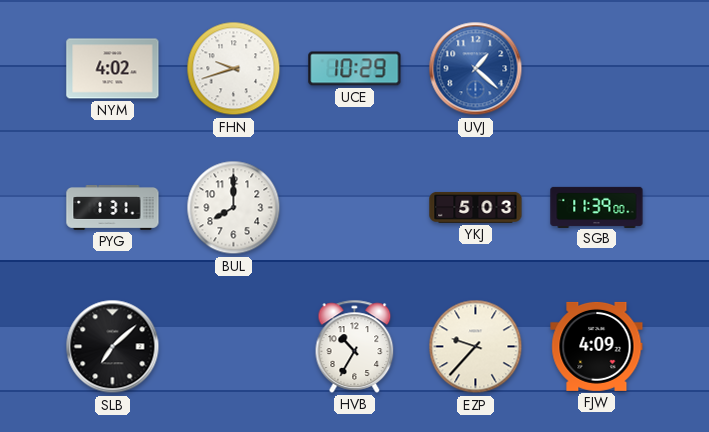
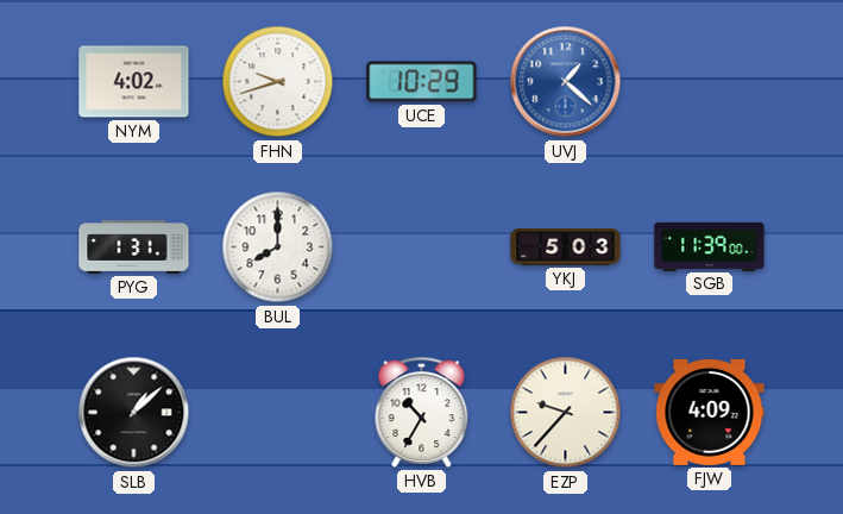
SLB: 7:08 -> 1:08
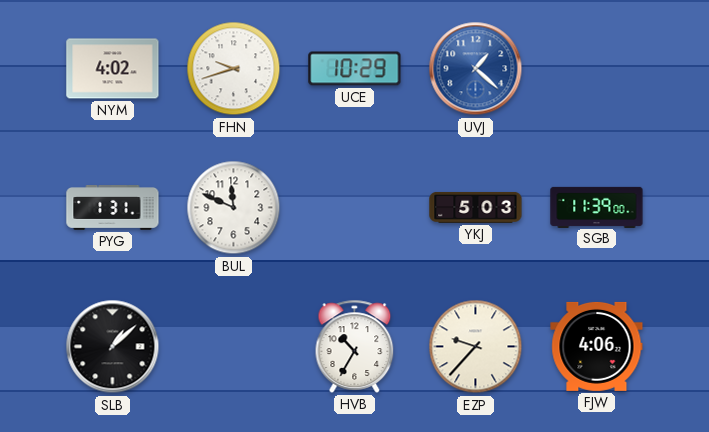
BUL: 8:00 -> 11:49
FJW: 4:09 -> 4:06
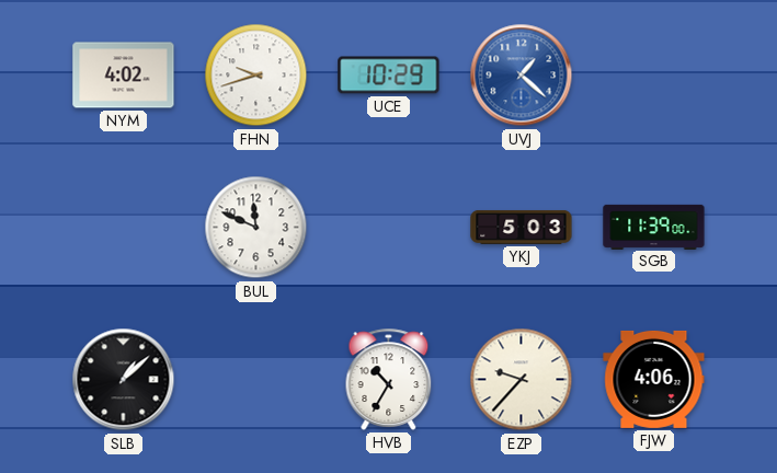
PYG: 1:31 -> none
